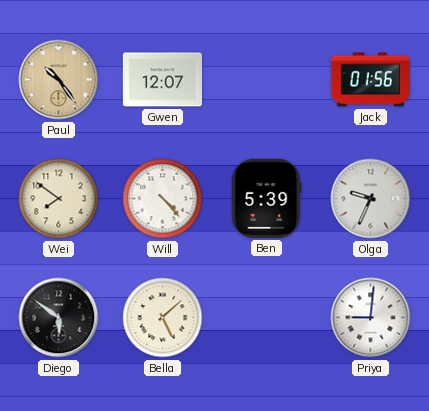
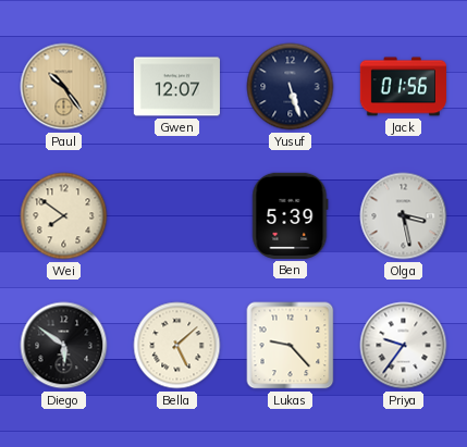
Yusuf: none -> 5:27
Will: 4:23 -> none
Olga: 9:34 -> 3:28
Lukas: none -> 9:23
Priya: 9:01 -> 9:36
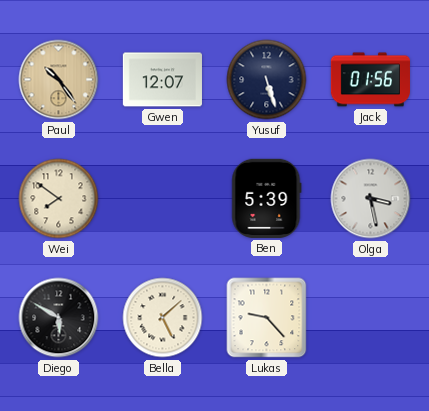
Diego: 5:51 -> 5:50
Priya: 9:36 -> none
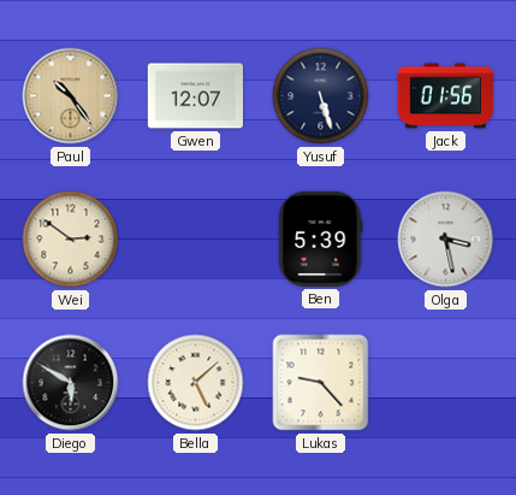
Wei: 7:51 -> 2:51
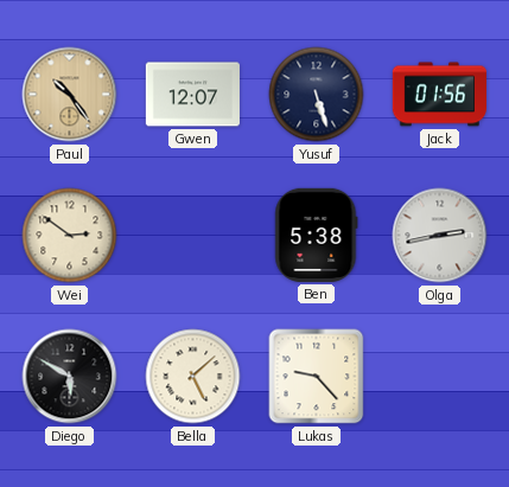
Ben: 5:39 -> 5:38
Olga: 3:28 -> 2:43
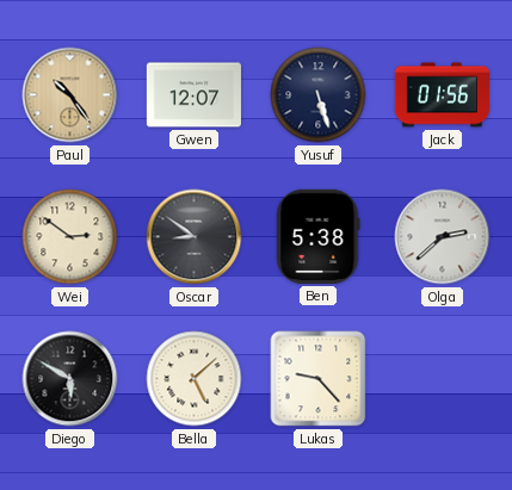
Oscar: none -> 8:51
Olga: 2:43 -> 2:38
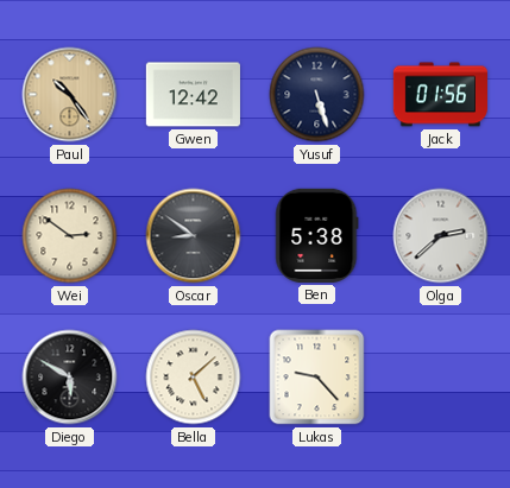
Gwen: 12:07 -> 12:42
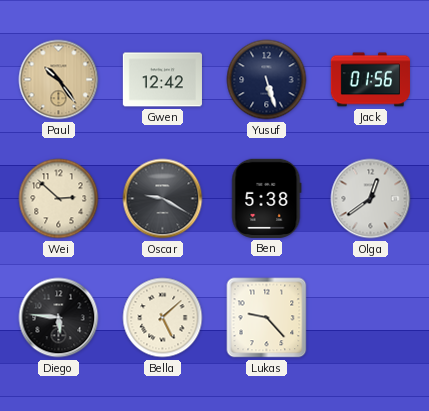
Wei: 2:51 -> 2:52
Oscar: 8:51 -> 9:20
Olga: 2:38 -> 12:39
Diego: 5:50 -> 5:46
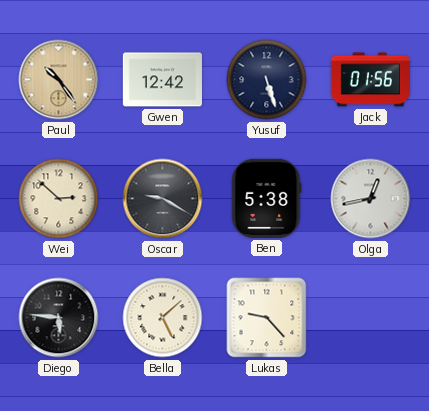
Olga: 12:39 -> 12:43
